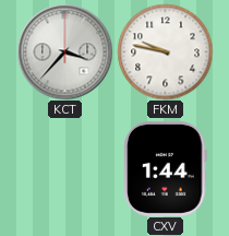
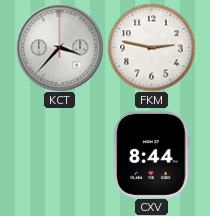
FKM: 9:47 -> 2:47
CXV: 1:44 -> 8:44
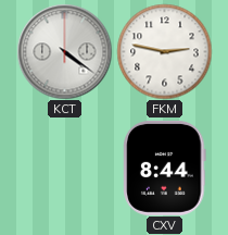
KCT: 3:37 -> 4:21
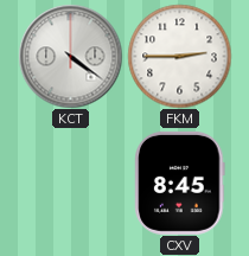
FKM: 2:47 -> 2:45
CXV: 8:44 -> 8:45
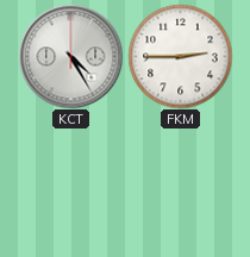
KCT: 4:21 -> 4:25
CXV: 8:45 -> none
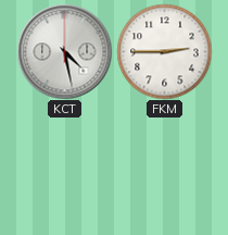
KCT: 4:25 -> 4:28
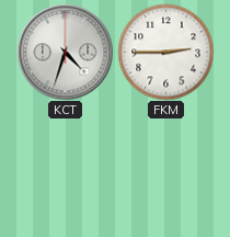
KCT: 4:28 -> 4:33
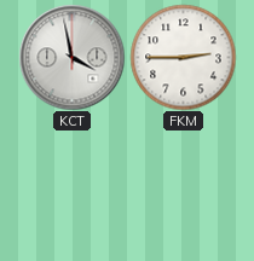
KCT: 4:33 -> 3:58
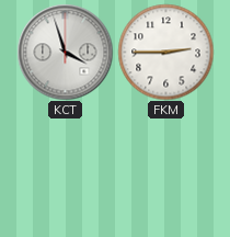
KCT: 3:58 -> 3:57
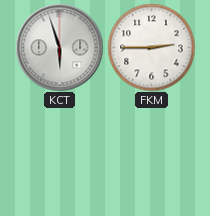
KCT: 3:57 -> 5:57
